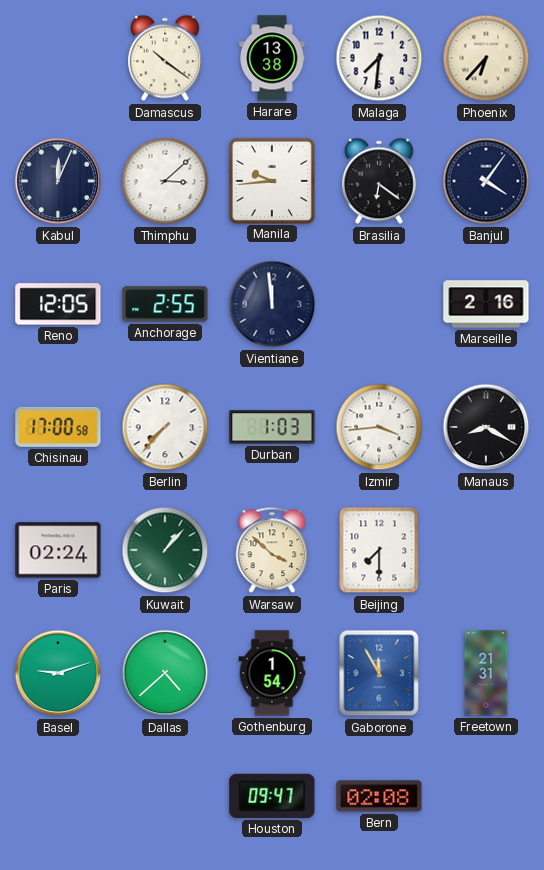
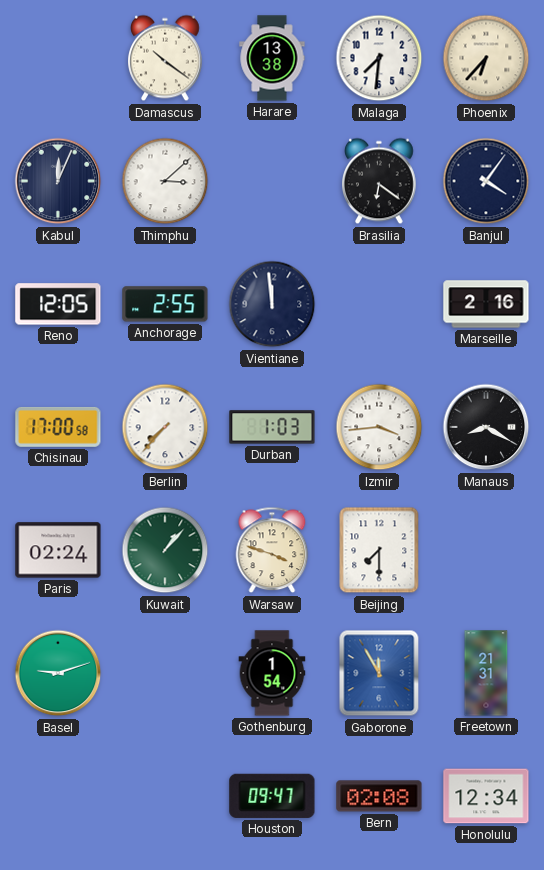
Manila: 9:44 -> none
Warsaw: 3:52 -> 3:48
Dallas: 4:38 -> none
Honolulu: none -> 12:34
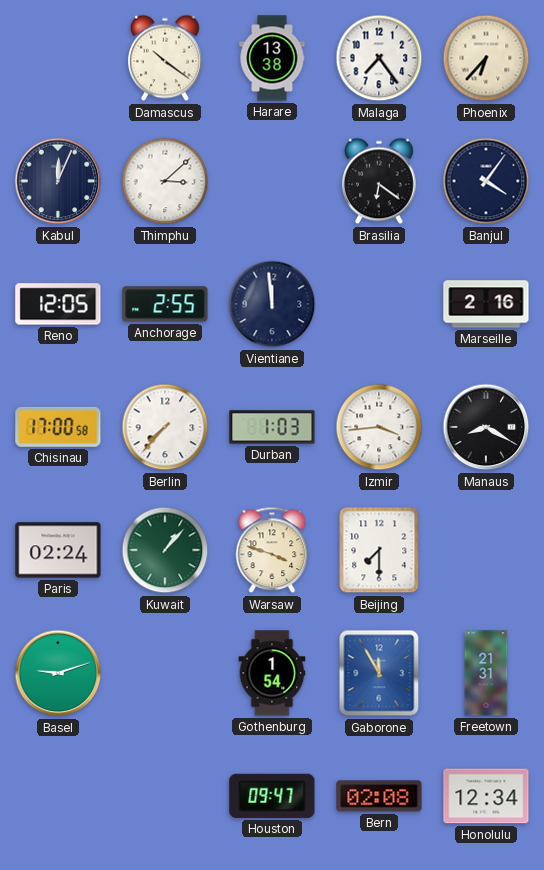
Malaga: 7:31 -> 7:24
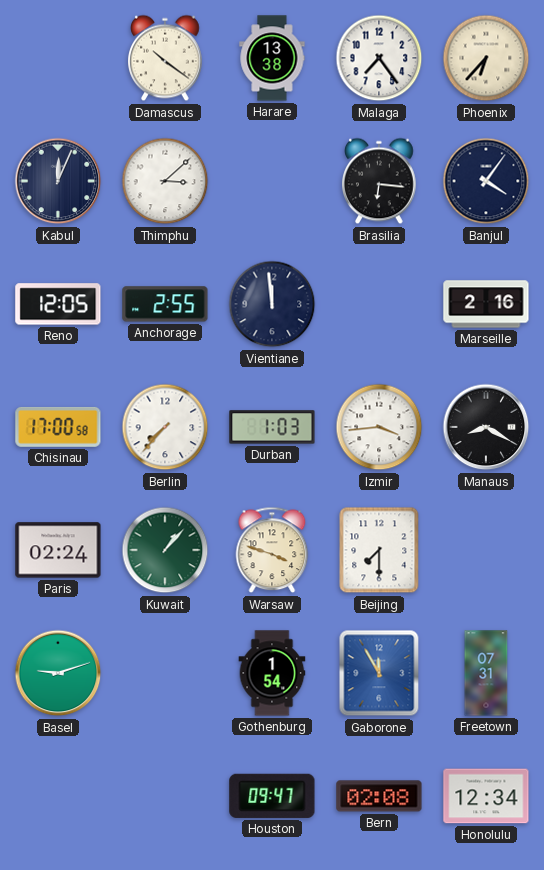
Brasilia: 6:21 -> 6:16
Freetown: 21:31 -> 07:31
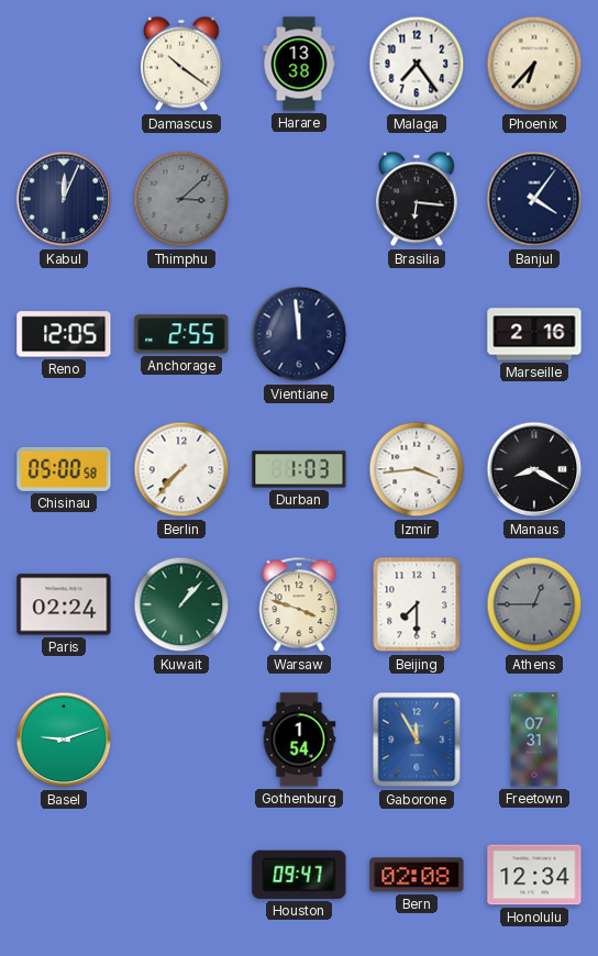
Thimphu dial: white -> grey
Chisinau: 17:00 -> 05:00
Athens: none -> 12:45
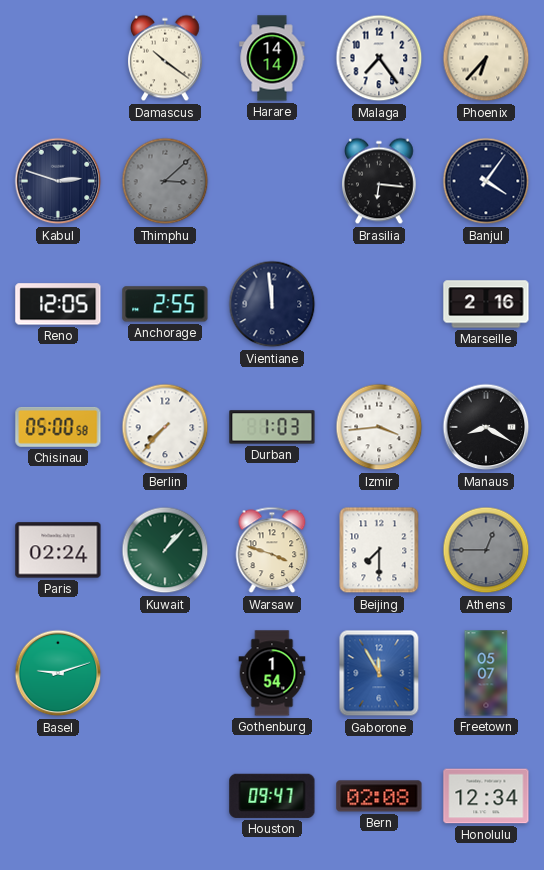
Harare: 13:38 -> 14:14
Kabul: 12:04 -> 2:48
Freetown: 07:31 -> 05:07
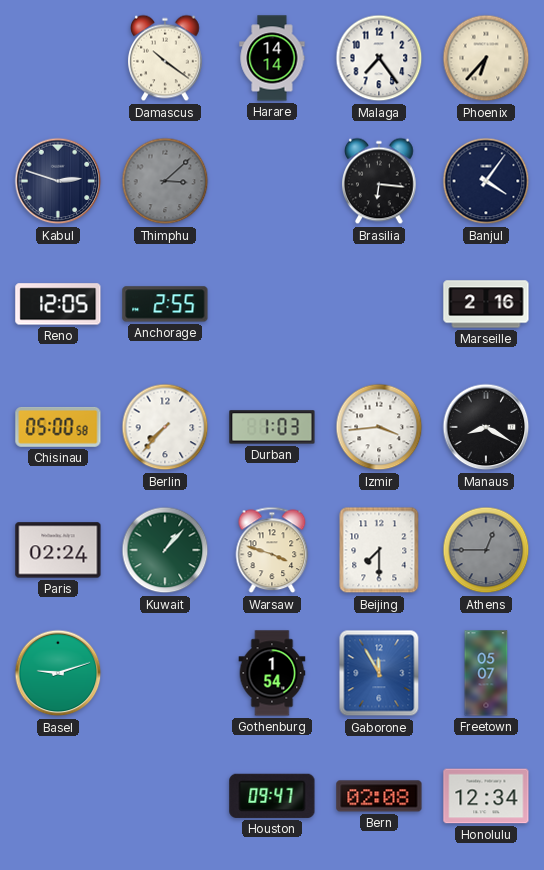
Vientiane: 11:59 -> none
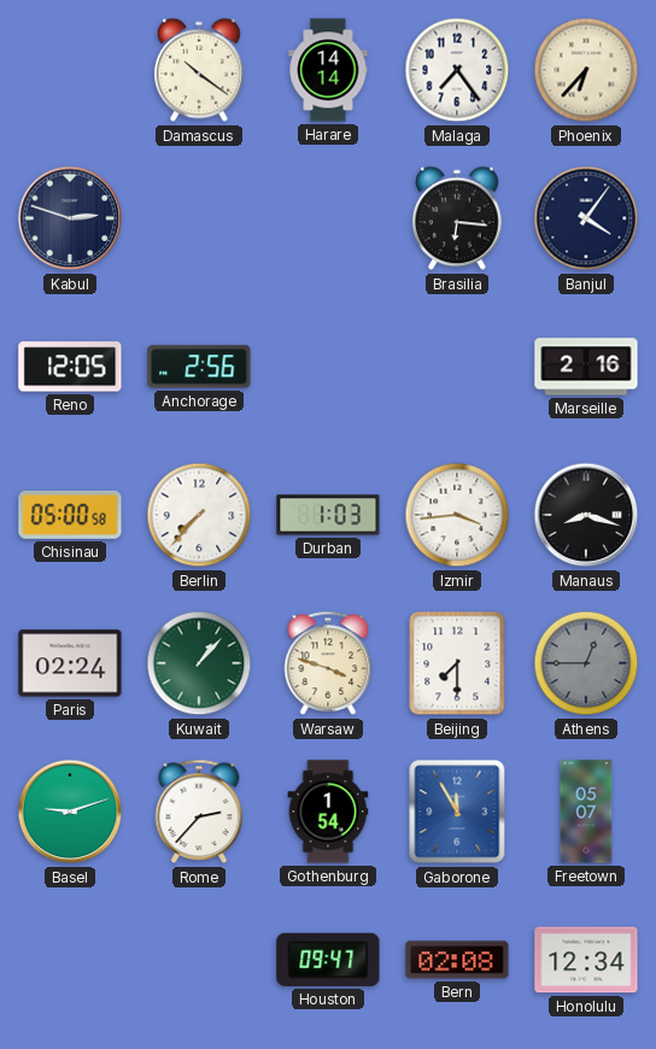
Thimphu: 3:08 -> none
Anchorage: 2:55 -> 2:56
Manaus: 8:20 -> 8:18
Rome: none -> 2:37
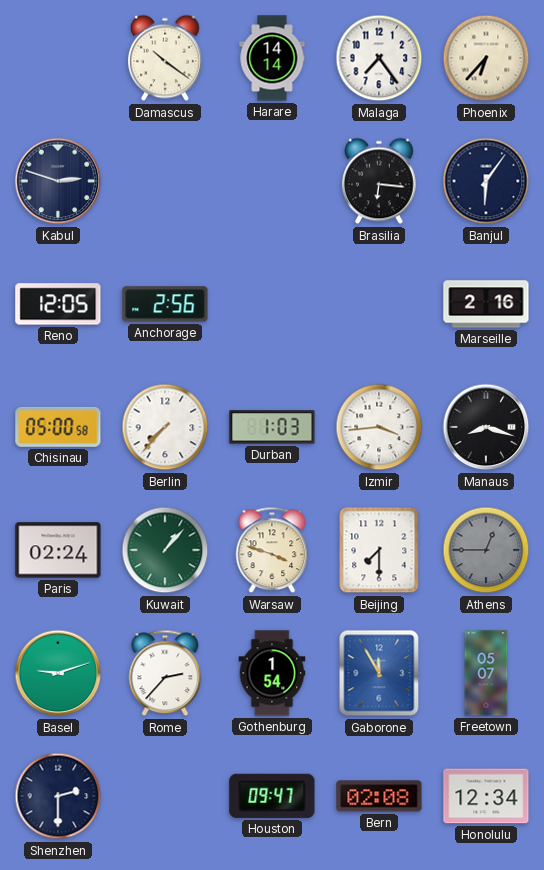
Banjul: 4:06 -> 6:06
Shenzhen: none -> 2:30
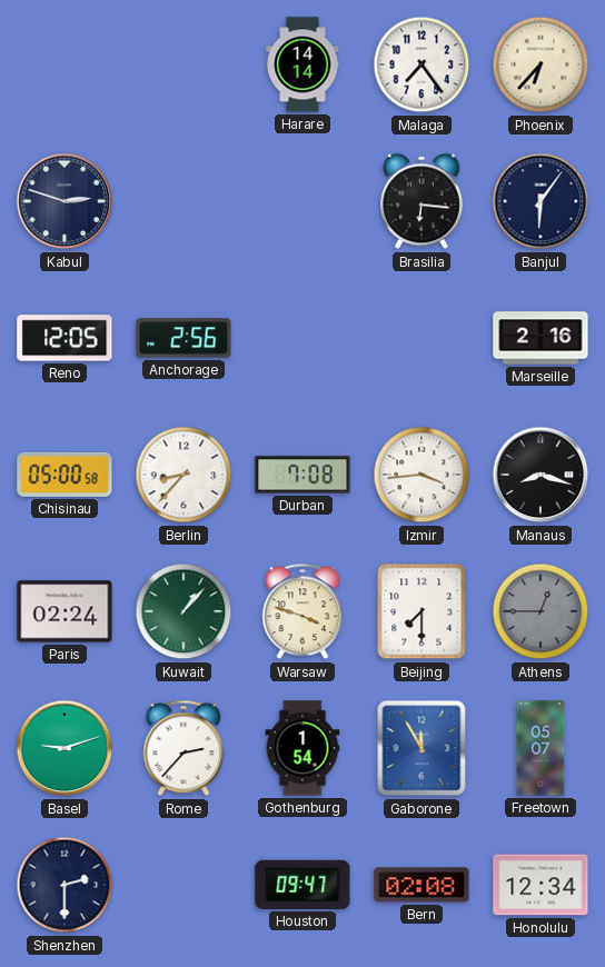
Damascus: 10:21 -> none
Berlin: 7:37 -> 8:37
Durban: 1:03 -> 7:08
